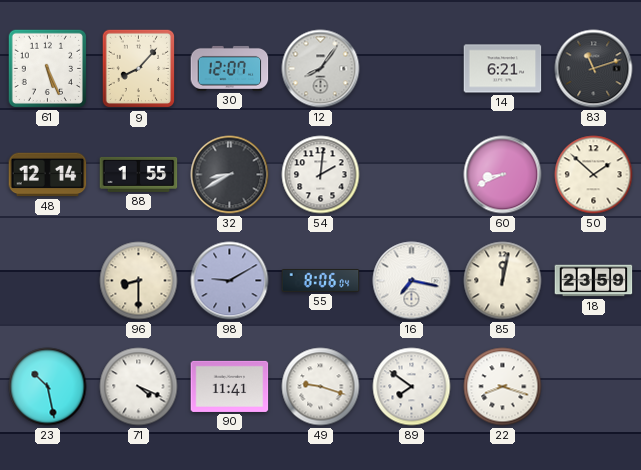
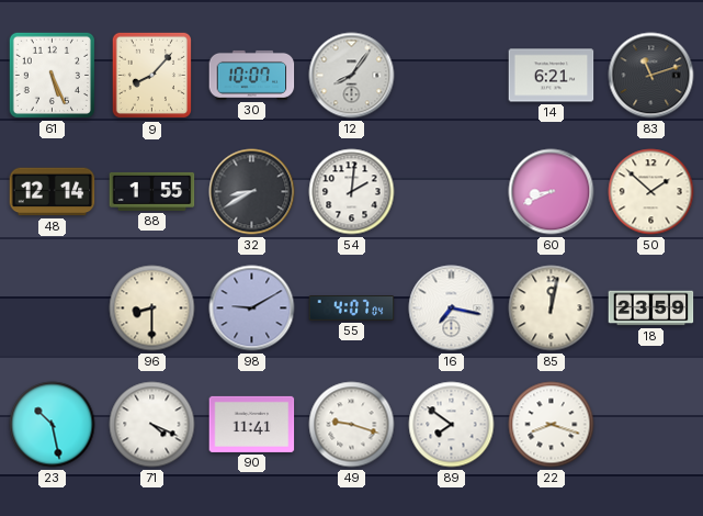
30: 12:07 -> 10:07
55: 8:06 -> 4:07
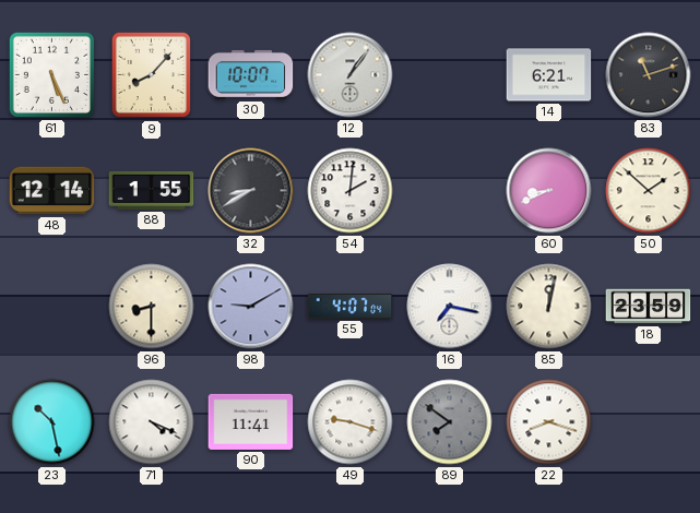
12: 8:06 -> 1:06
89 dial: white -> grey
